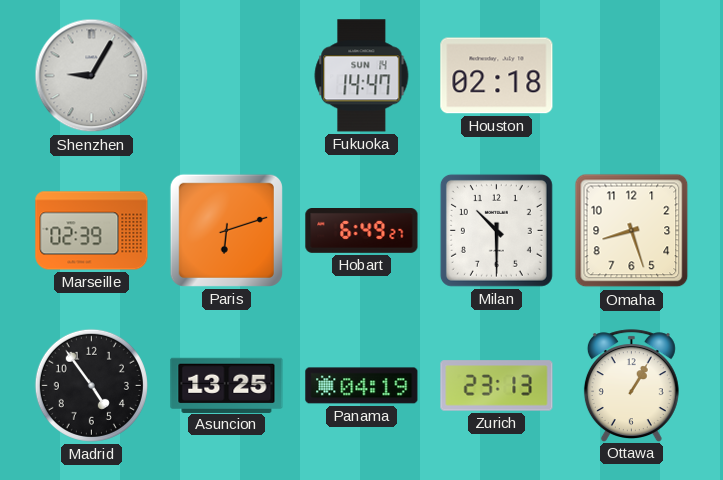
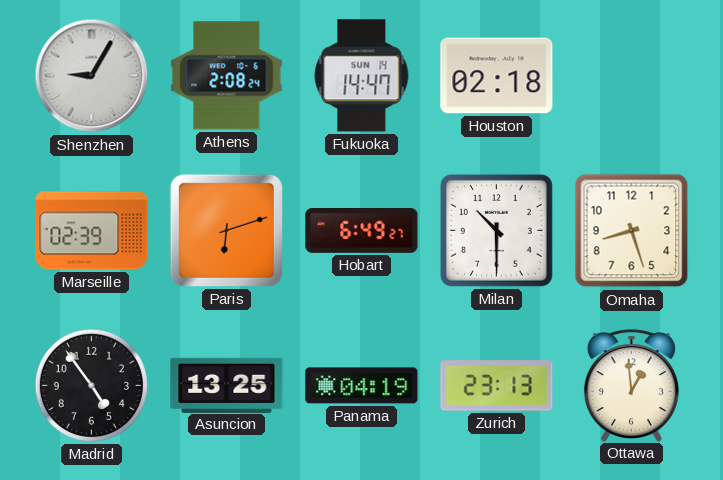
Athens: none -> 2:08
Ottawa: 1:05 -> 12:59
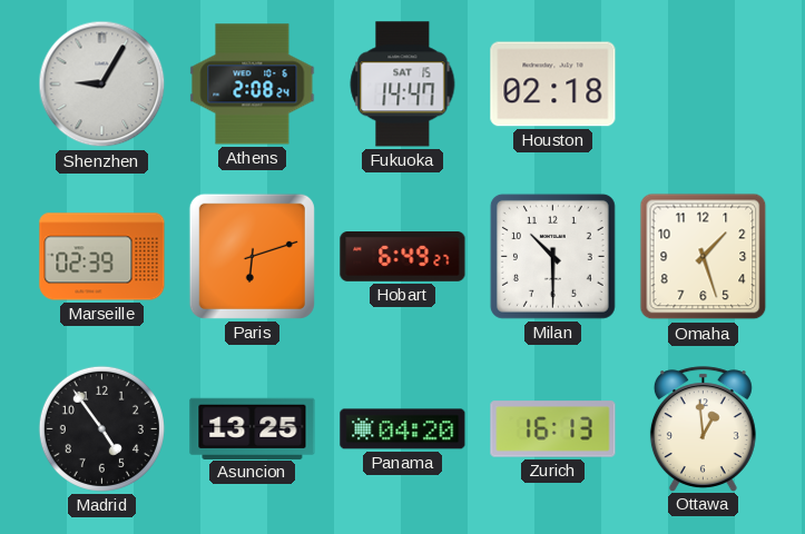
Fukuoka date: SUN 14 -> SAT 15
Omaha: 8:27 -> 1:27
Panama: 04:19 -> 04:20
Zurich: 23:13 -> 16:13
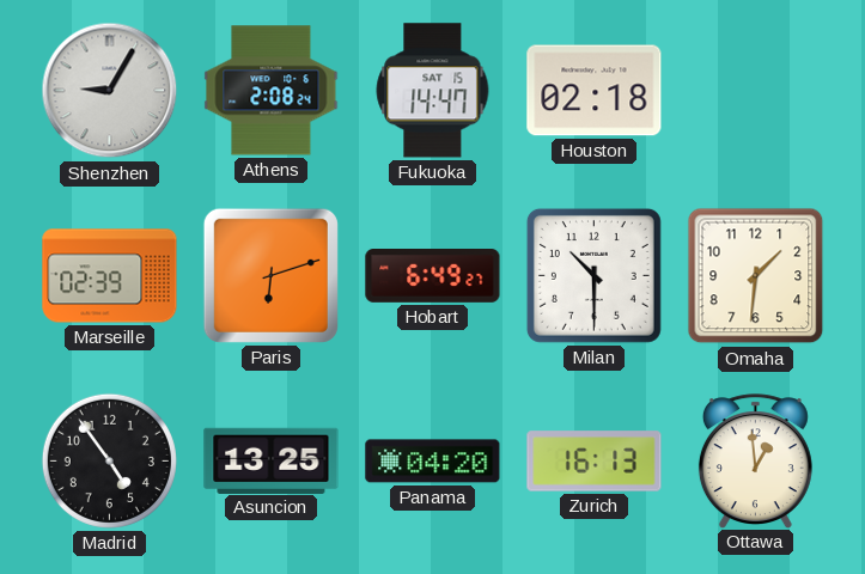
Omaha: 1:27 -> 1:31
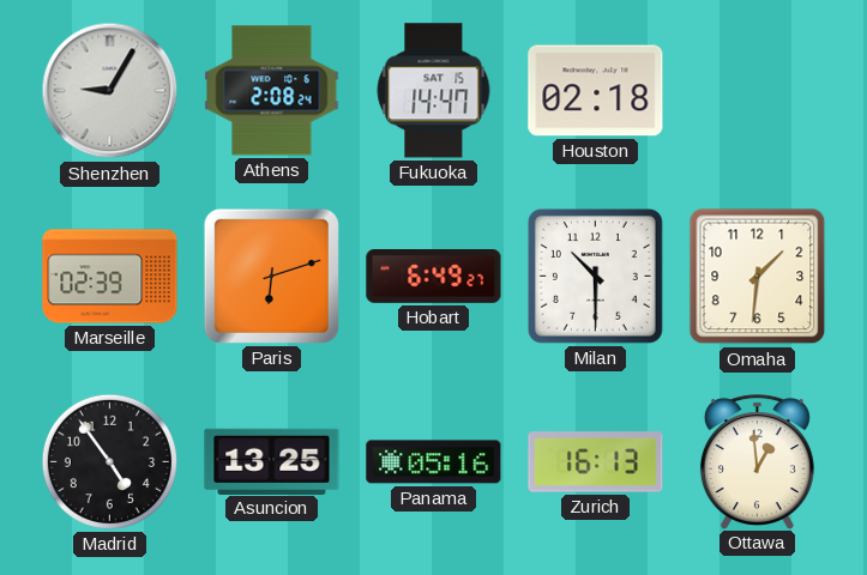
Panama: 04:20 -> 05:16
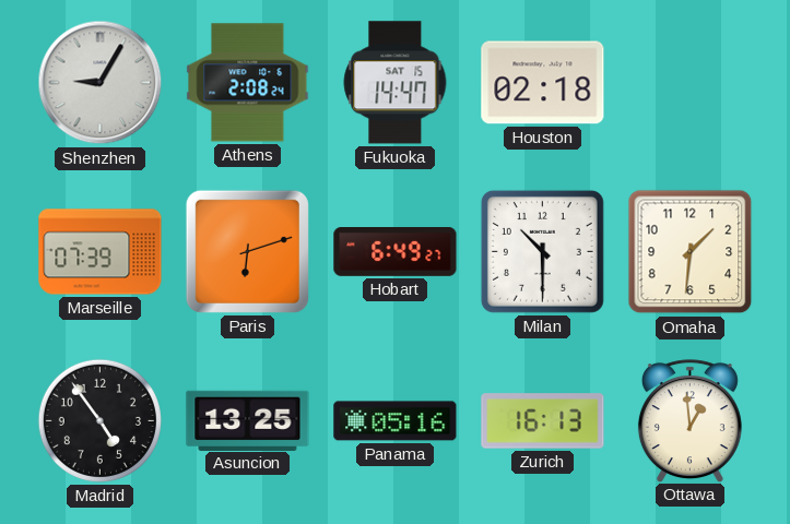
Marseille: 02:39 -> 07:39
